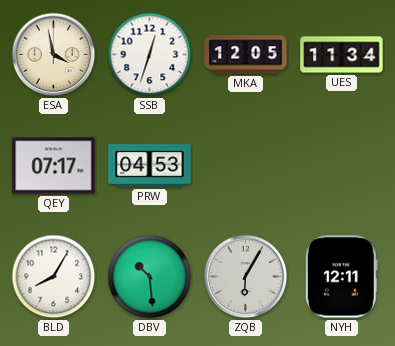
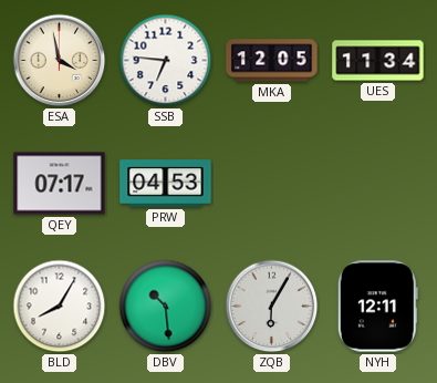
SSB: 12:33 -> 6:46
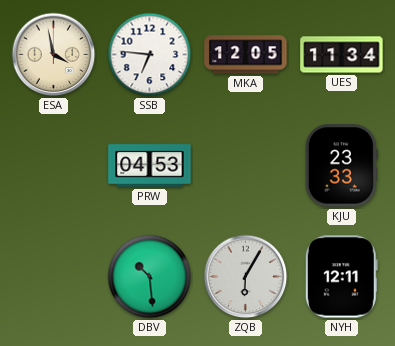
QEY: 07:17 -> none
KJU: none -> 23:33
BLD: 8:05 -> none
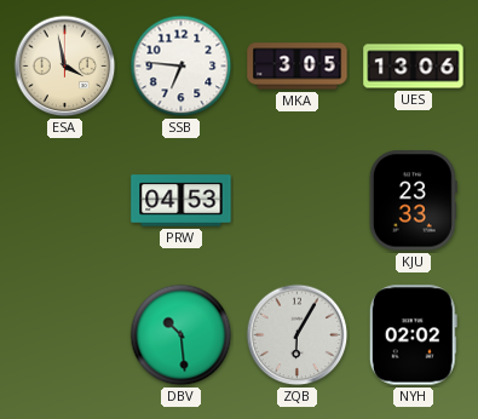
MKA: 12:05 -> 3:05
UES: 11:34 -> 13:06
NYH: 12:11 -> 02:02
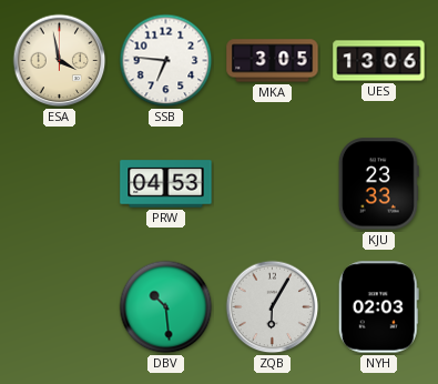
NYH: 02:02 -> 02:03
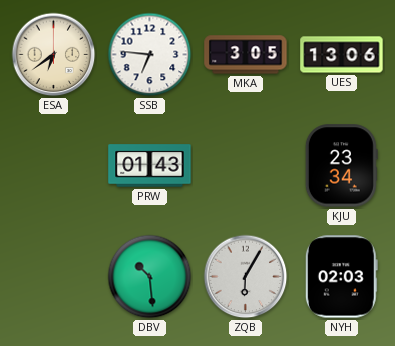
ESA: 3:58 -> 6:39
PRW: 04:53 -> 01:43
KJU: 23:33 -> 23:34
